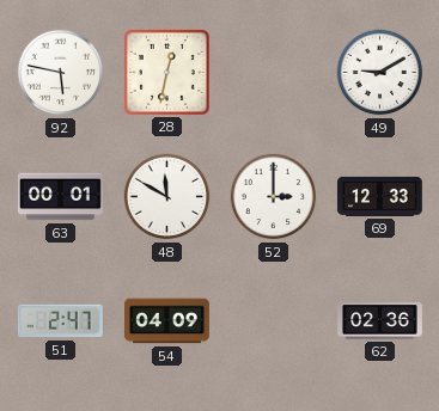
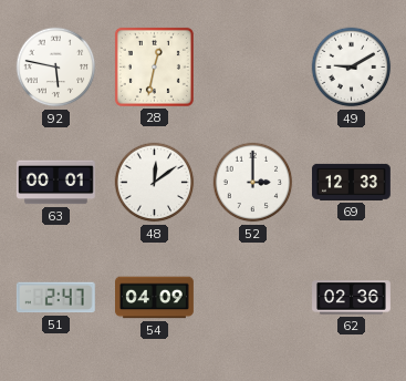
48: 11:50 -> 12:09
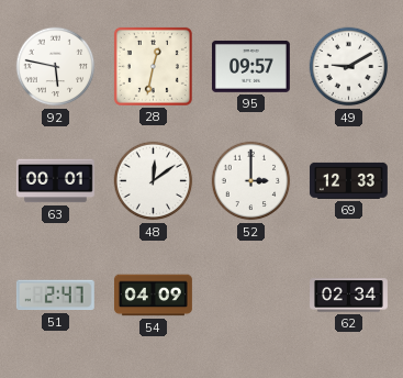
95: none -> 09:57
62: 02:36 -> 02:34
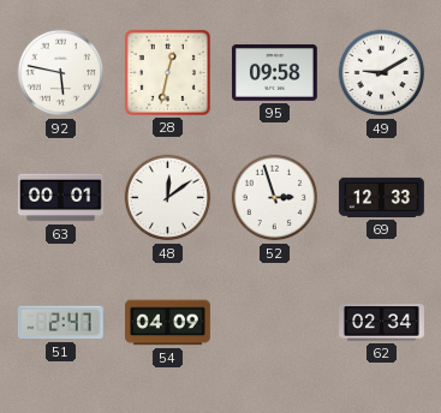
95: 09:57 -> 09:58
52: 3:00 -> 2:57
